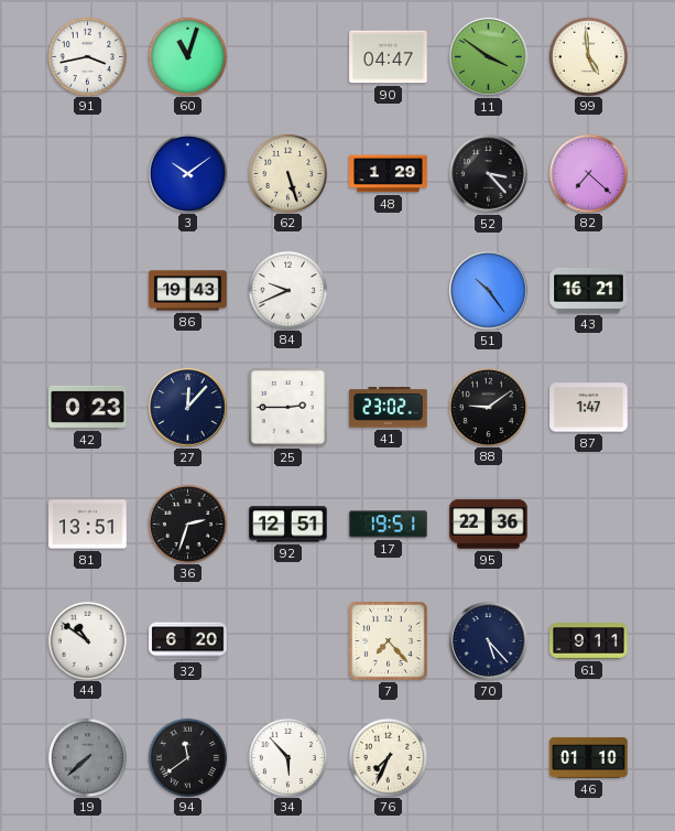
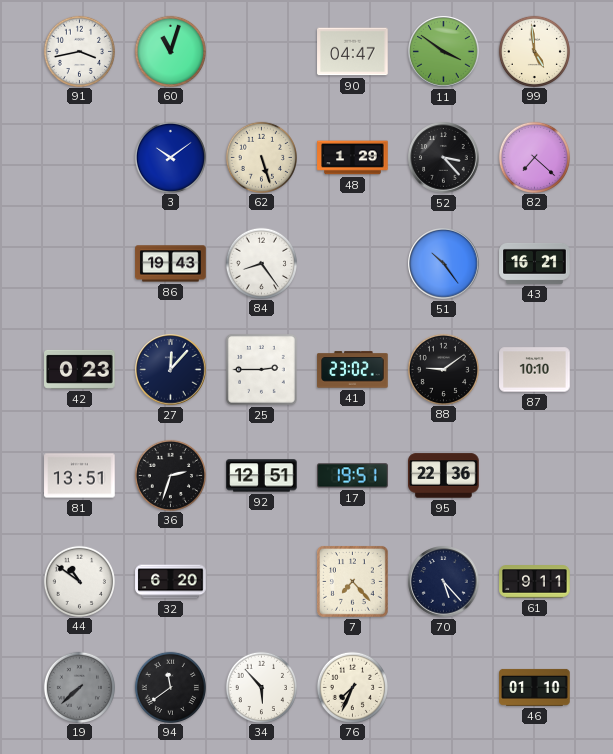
84: 9:41 -> 8:24
87: 1:47 -> 10:10
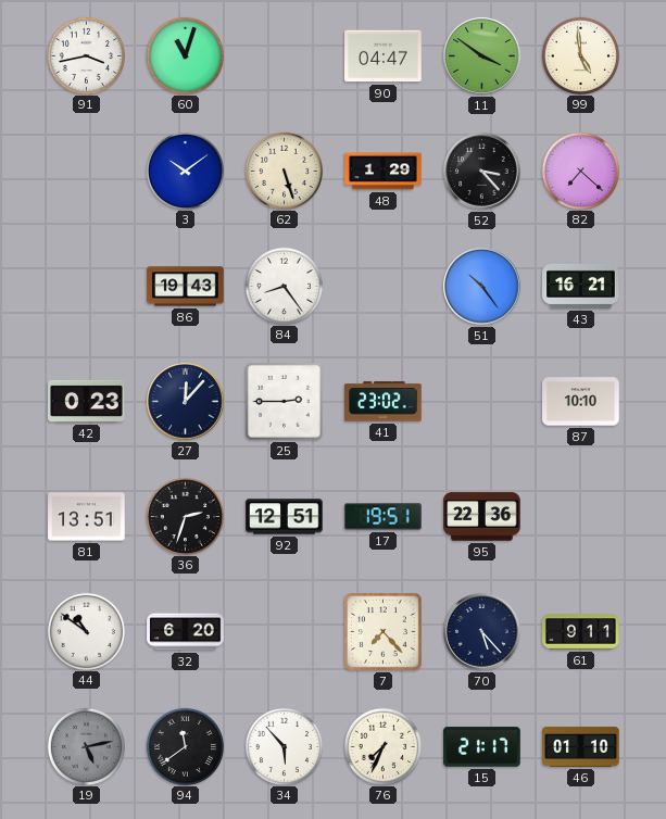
88: 9:09 -> none
19: 7:38 -> 5:13
15: none -> 21:17
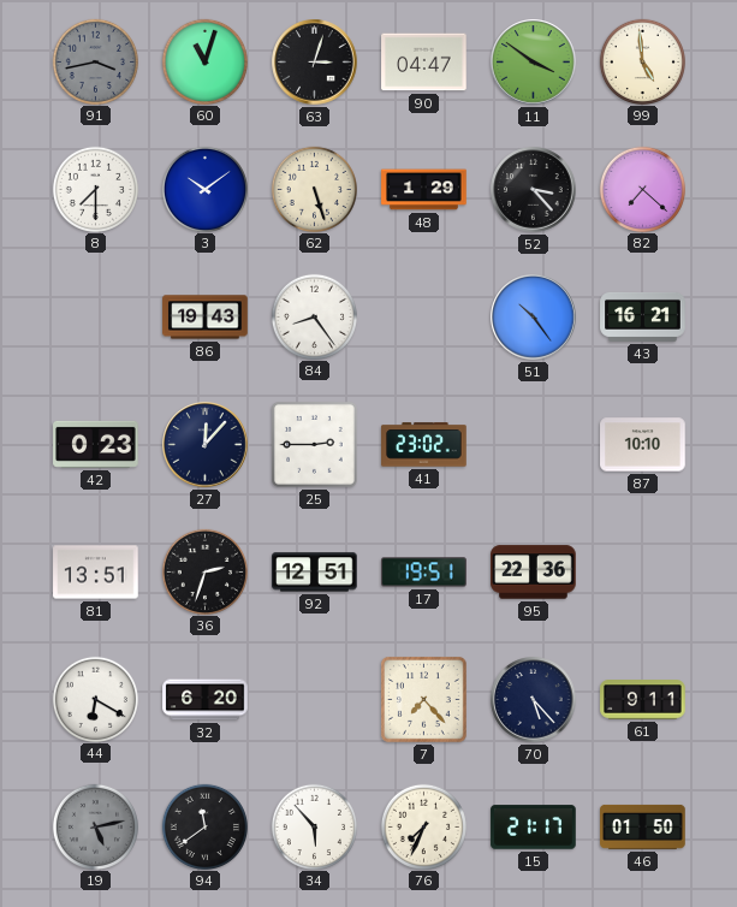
91 dial: white -> grey
63: none -> 3:03
8: none -> 7:30
44: 10:51 -> 6:20
46: 01:10 -> 01:50
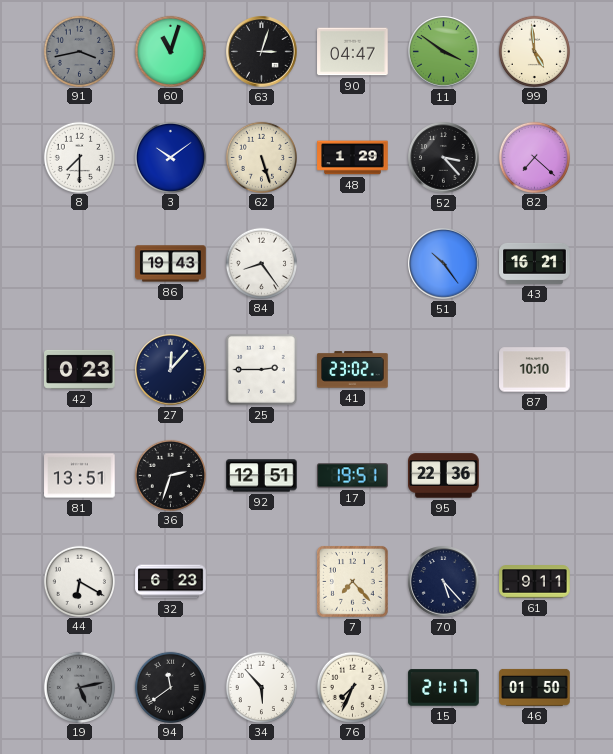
32: 6:20 -> 6:23
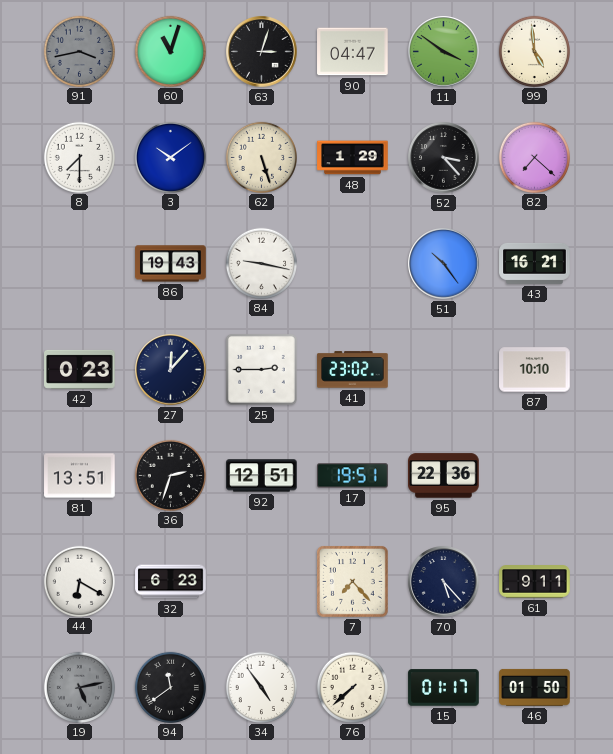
84: 8:24 -> 9:17
34: 5:53 -> 4:54
76: 7:34 -> 7:38
15: 21:17 -> 01:17
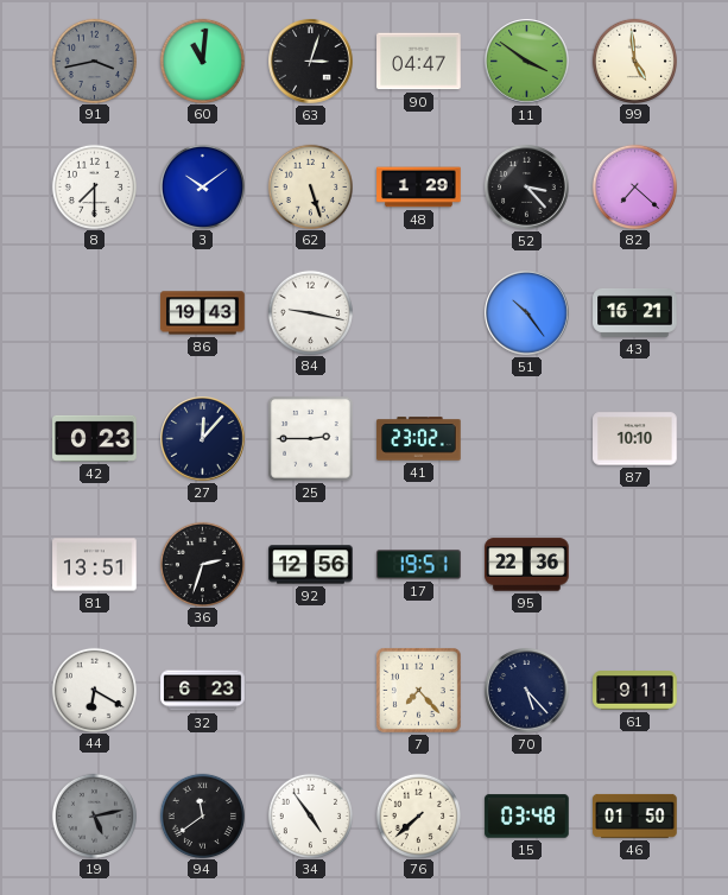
60: 11:03 -> 11:01
92: 12:51 -> 12:56
15: 01:17 -> 03:48
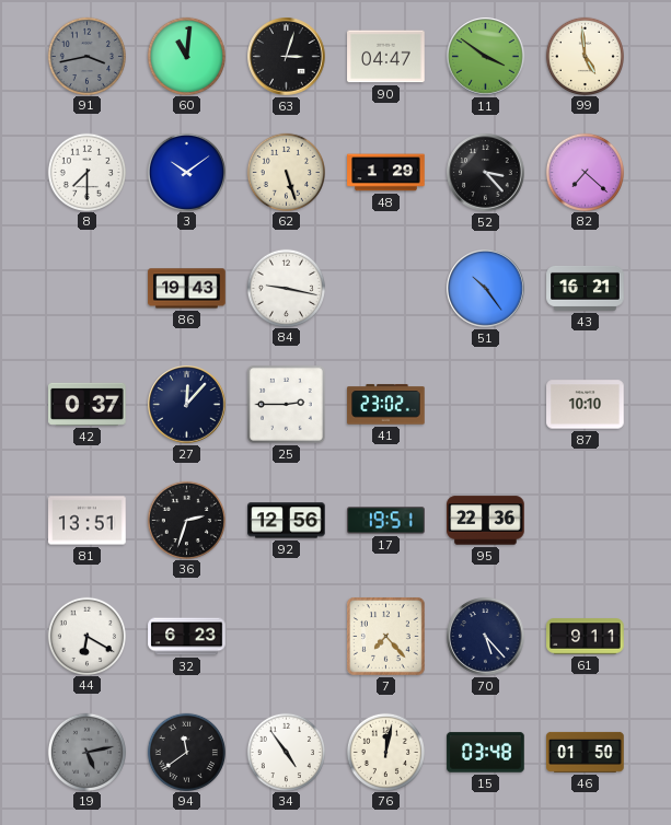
42: 0:23 -> 0:37
76: 7:38 -> 12:02
